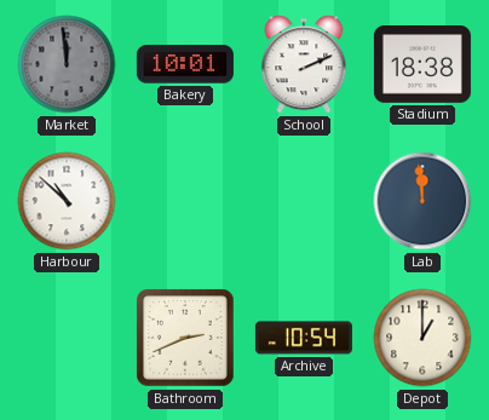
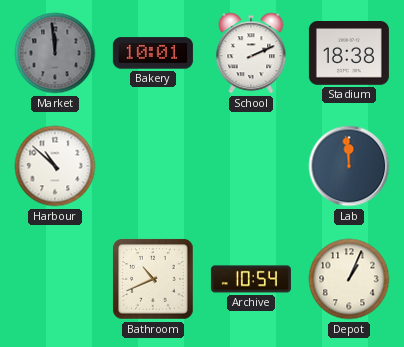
Bathroom: 2:41 -> 10:41
Depot: 1:00 -> 1:04
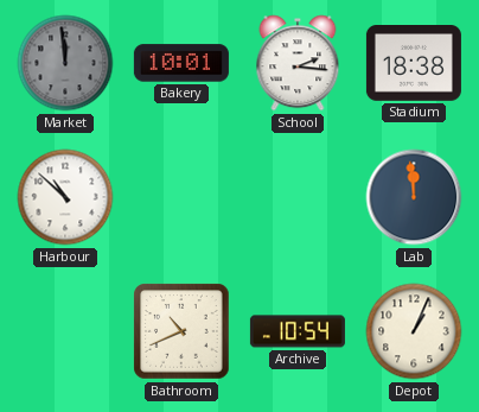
School: 2:11 -> 2:16
